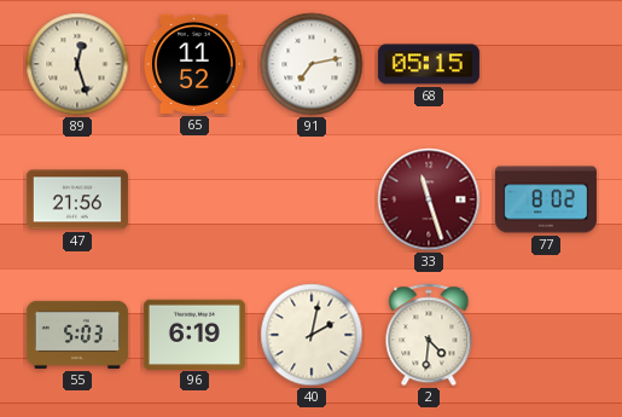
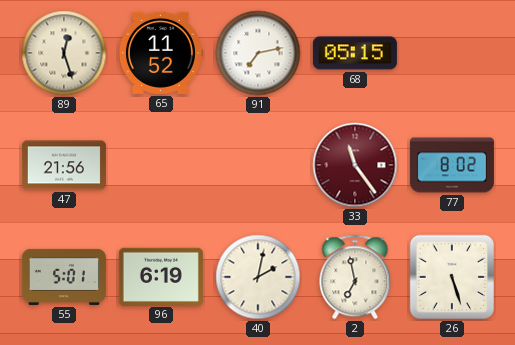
33: 11:27 -> 11:24
55: 5:03 -> 5:01
2: 4:31 -> 6:58
26: none -> 5:27
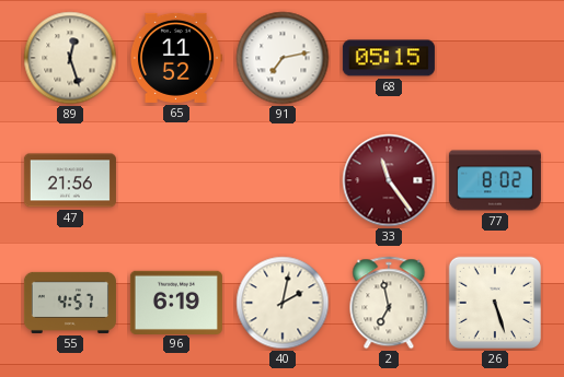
55: 5:01 -> 4:57
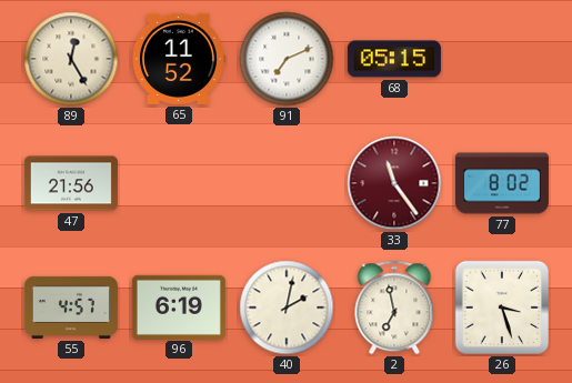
89: 12:27 -> 12:25
91: 7:13 -> 7:11
26: 5:27 -> 3:27
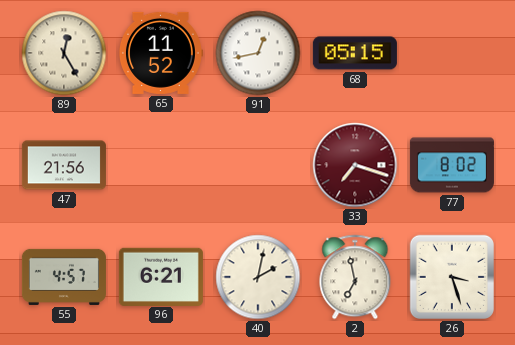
91: 7:11 -> 12:43
33: 11:24 -> 7:18
96: 6:19 -> 6:21
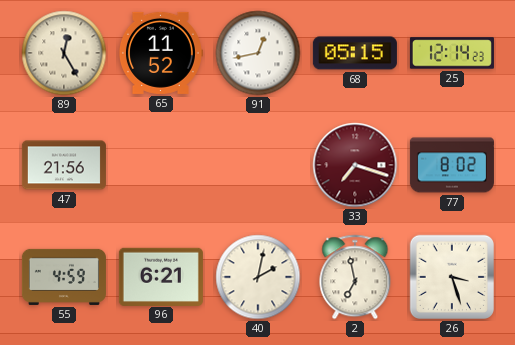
25: none -> 12:14
55: 4:57 -> 4:59
